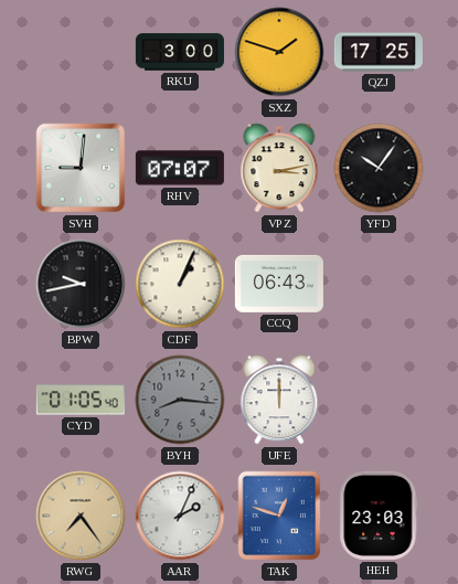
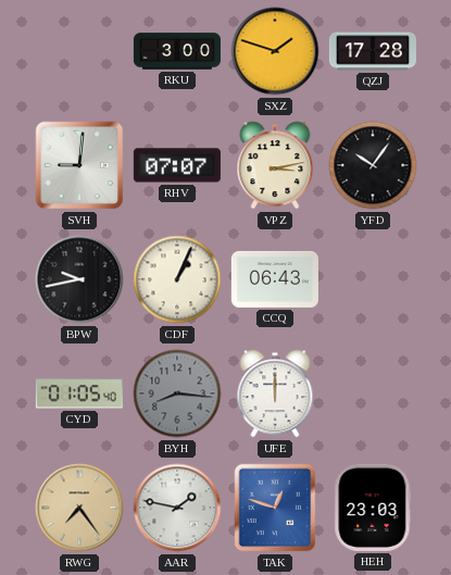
QZJ: 17:25 -> 17:28
AAR: 2:04 -> 1:47
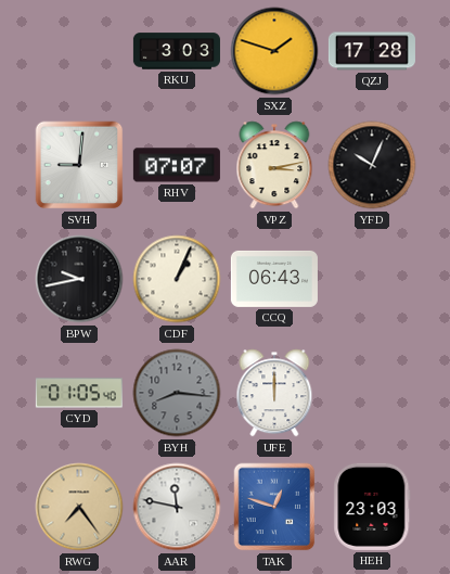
RKU: 3:00 -> 3:03
YFD: 10:06 -> 10:04
AAR: 1:47 -> 11:47
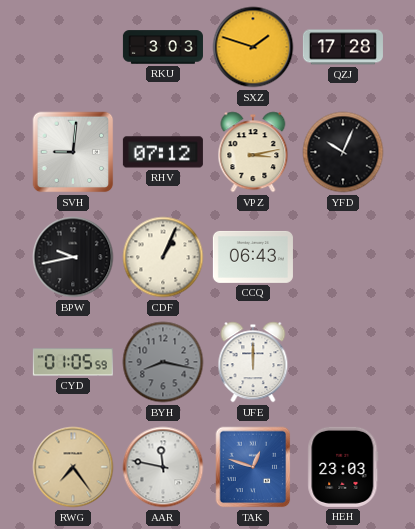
RHV: 07:07 -> 07:12
CYD: 01:05:40 -> 01:05:59
BYH: 8:16 -> 8:17
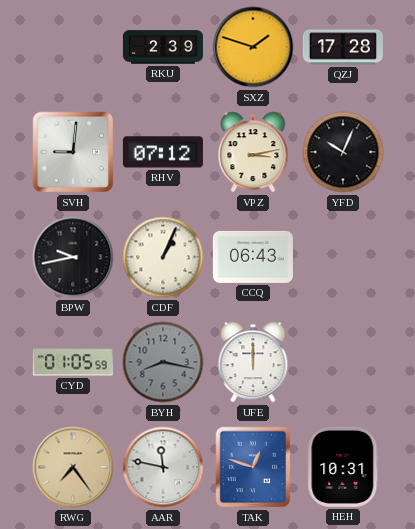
RKU: 3:03 -> 2:39
HEH: 23:03 -> 10:31
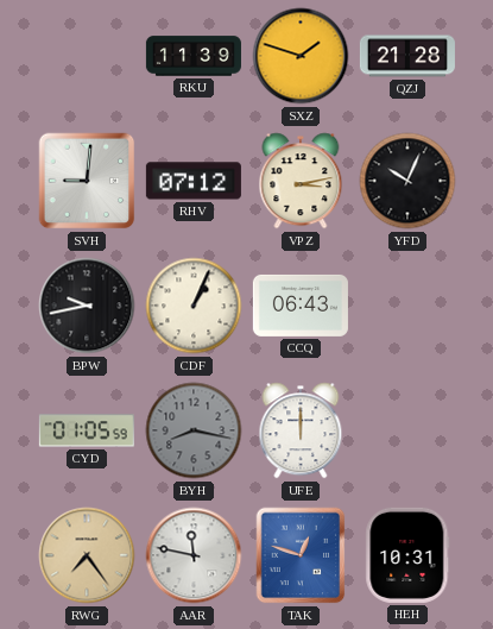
RKU: 2:39 -> 11:39
QZJ: 17:28 -> 21:28
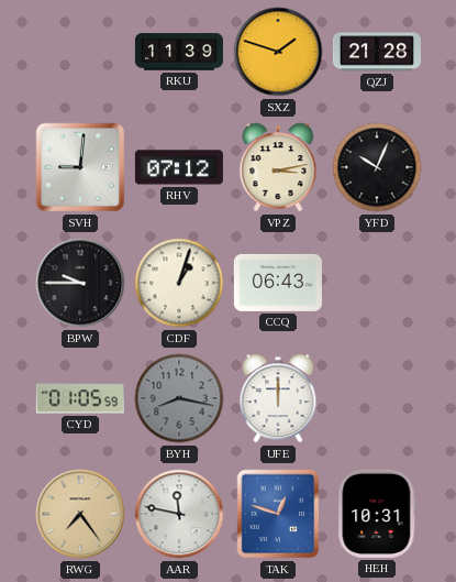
BPW: 9:43 -> 9:45
CDF: 1:04 -> 1:03
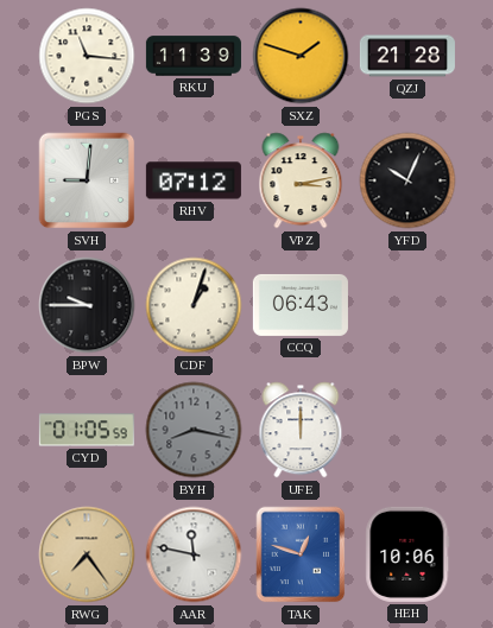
PGS: none -> 11:16
HEH: 10:31 -> 10:06
